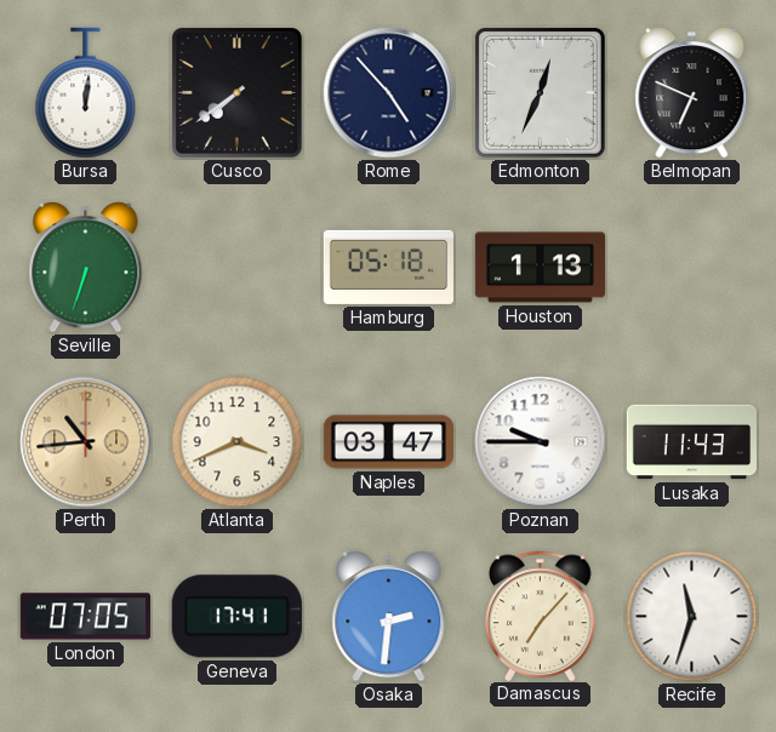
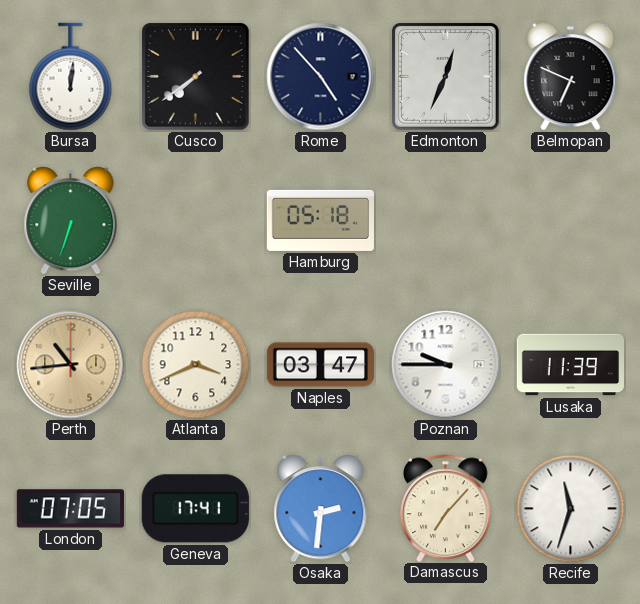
Houston: 1:13 -> none
Lusaka: 11:43 -> 11:39
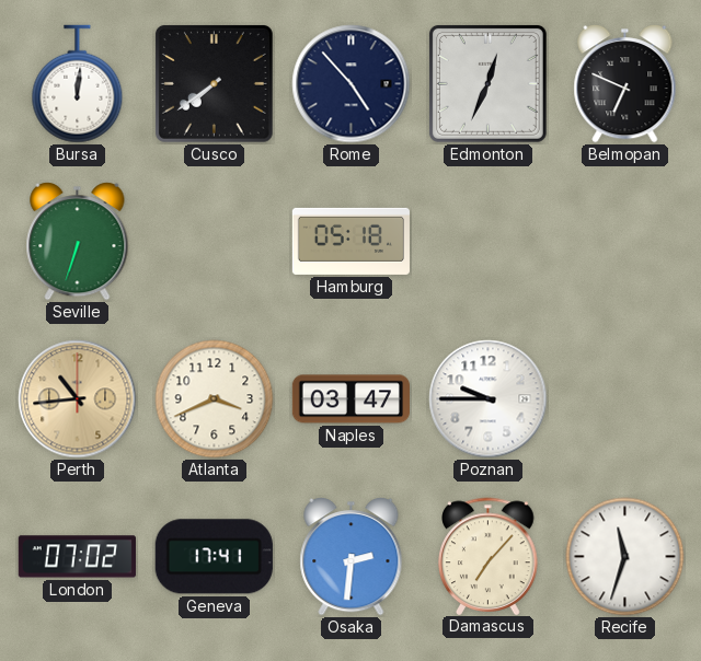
Lusaka: 11:39 -> none
London: 07:05 -> 07:02
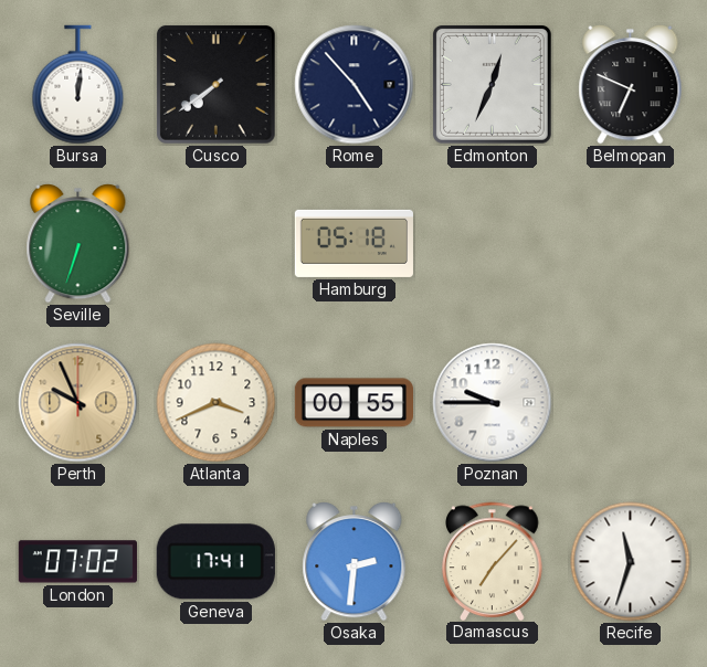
Perth: 10:44 -> 9:56
Naples: 03:47 -> 00:55
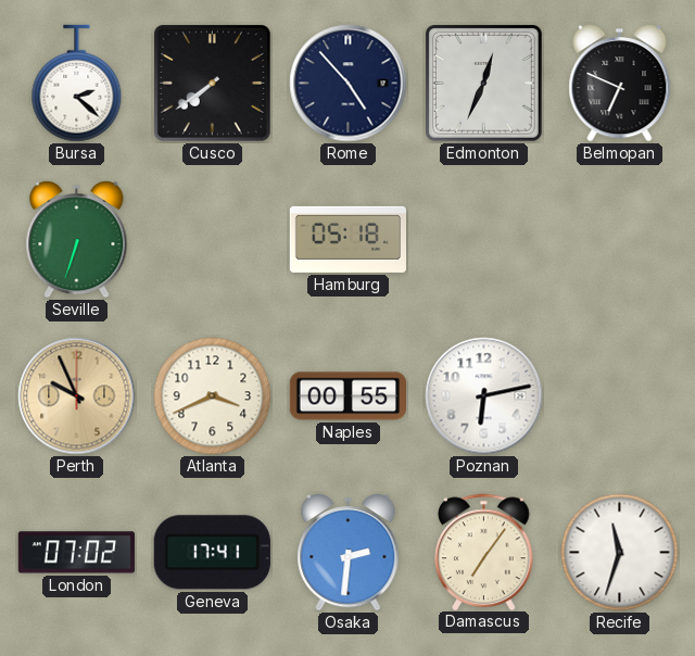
Bursa: 12:01 -> 2:22
Poznan: 9:45 -> 6:13
Damascus: 7:07 -> 7:06
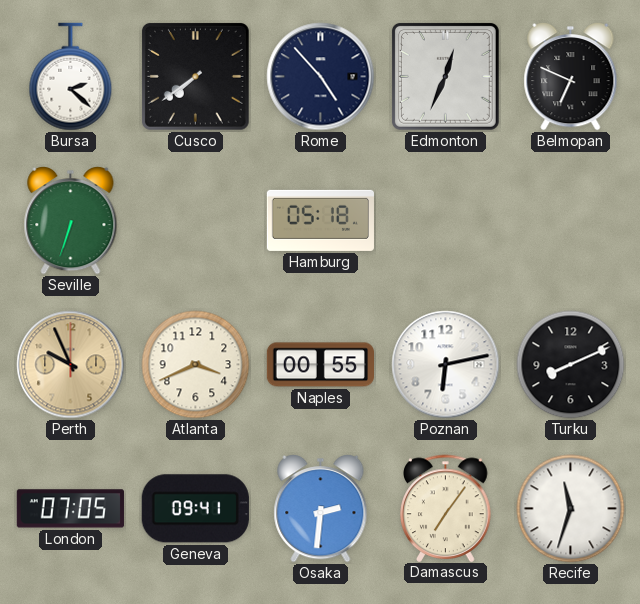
Turku: none -> 8:11
London: 07:02 -> 07:05
Geneva: 17:41 -> 09:41
